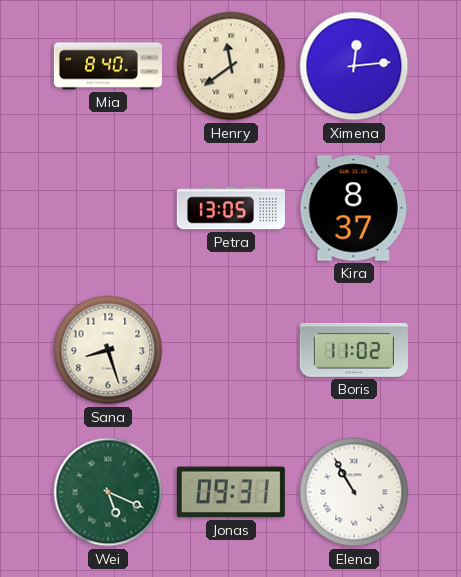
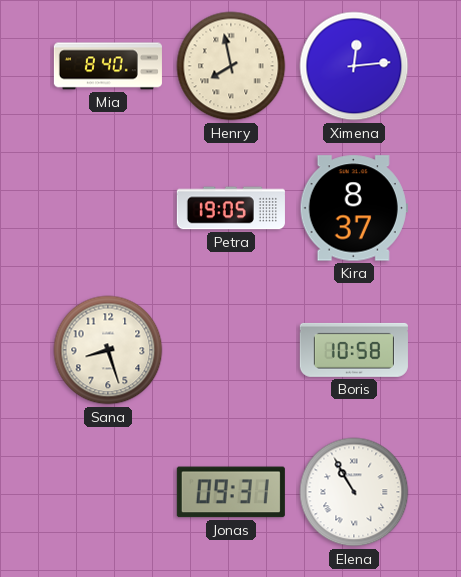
Henry: 11:39 -> 7:58
Petra: 13:05 -> 19:05
Boris: 11:02 -> 10:58
Wei: 5:19 -> none
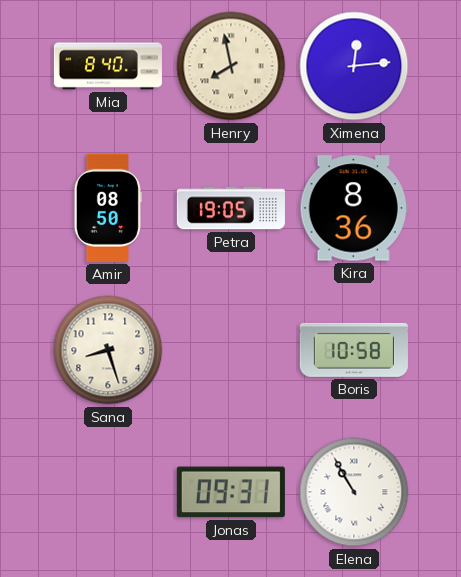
Amir: none -> 08:50
Kira: 8:37 -> 8:36
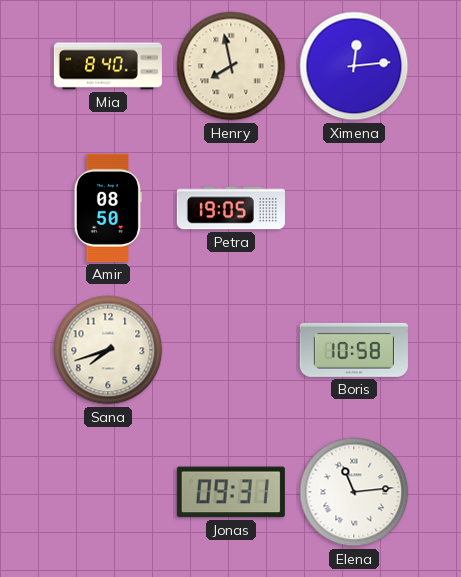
Kira: 8:36 -> none
Sana: 8:27 -> 7:42
Elena: 10:55 -> 11:14
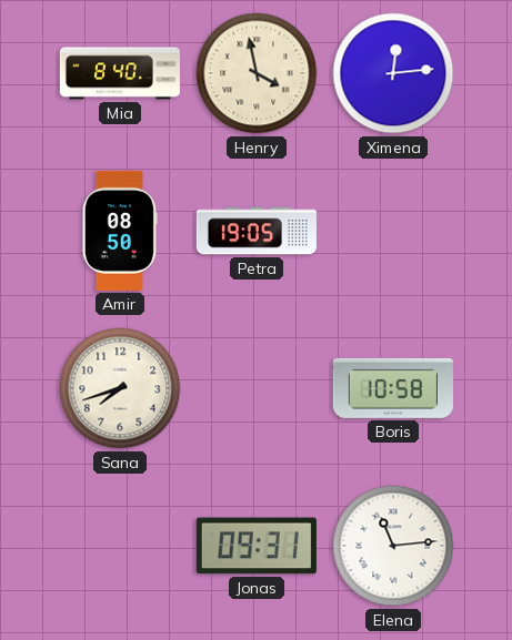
Henry: 7:58 -> 3:58
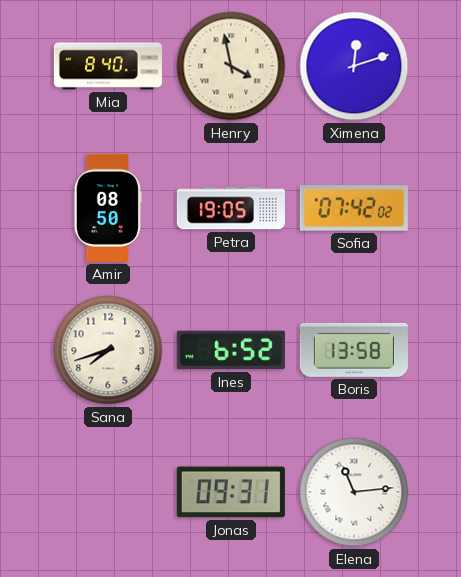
Ximena: 12:14 -> 12:12
Sofia: none -> 07:42
Ines: none -> 6:52
Boris: 10:58 -> 13:58
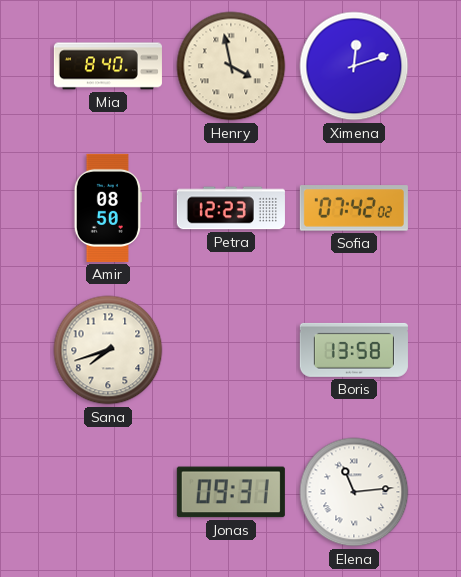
Petra: 19:05 -> 12:23
Ines: 6:52 -> none
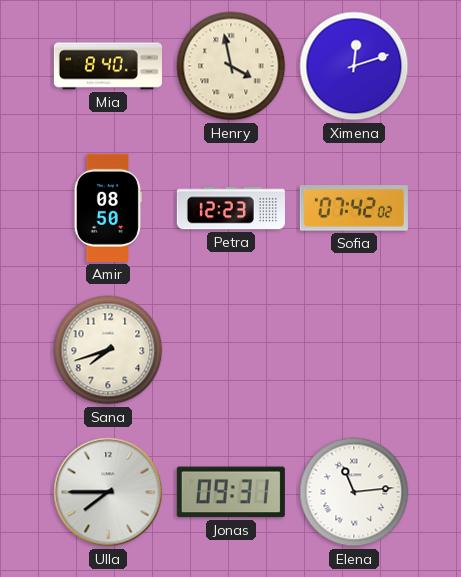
Boris: 13:58 -> none
Ulla: none -> 7:45
